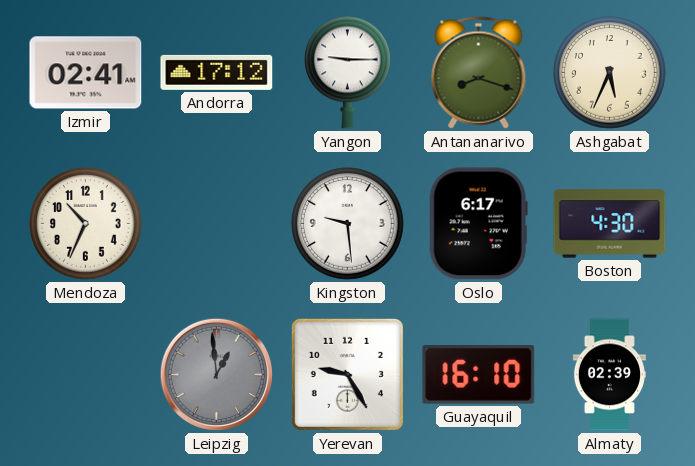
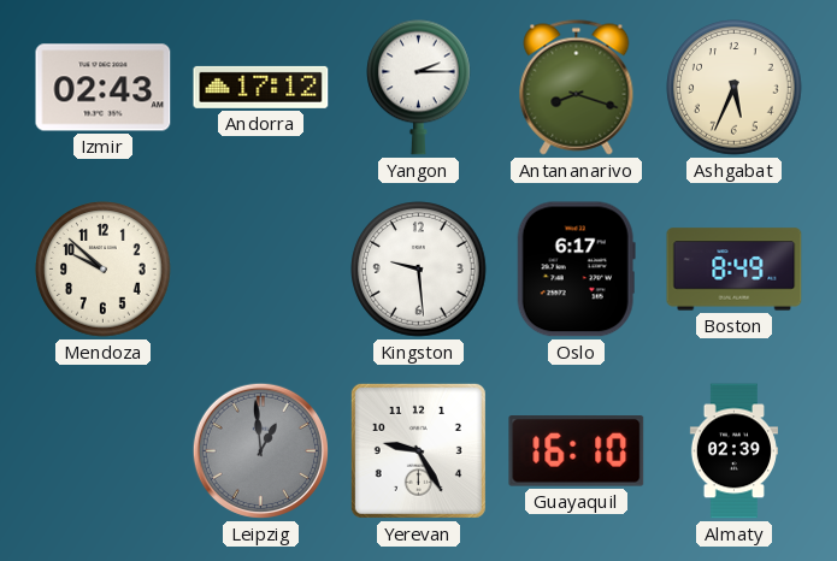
Izmir: 02:41 -> 02:43
Yangon: 9:15 -> 2:15
Mendoza: 10:34 -> 9:52
Boston: 4:30 -> 8:49
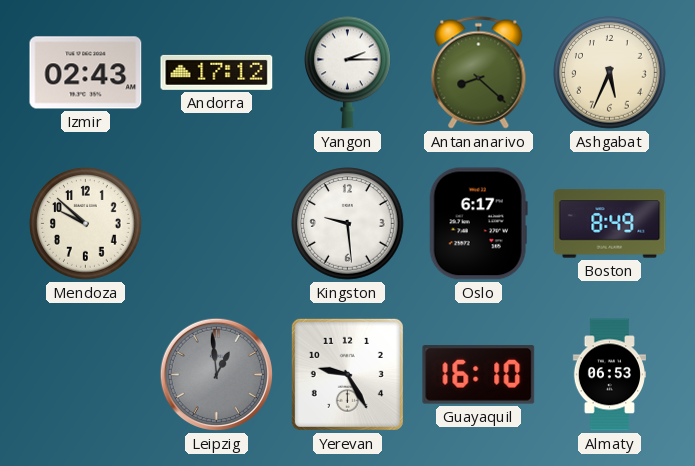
Antananarivo: 8:18 -> 8:22
Almaty: 02:39 -> 06:53
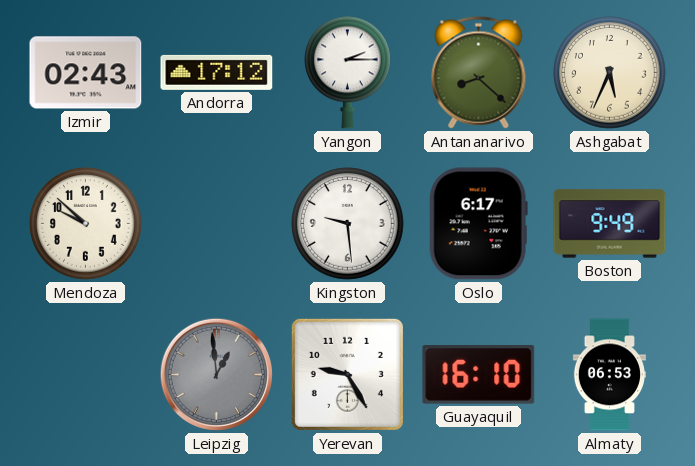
Boston: 8:49 -> 9:49
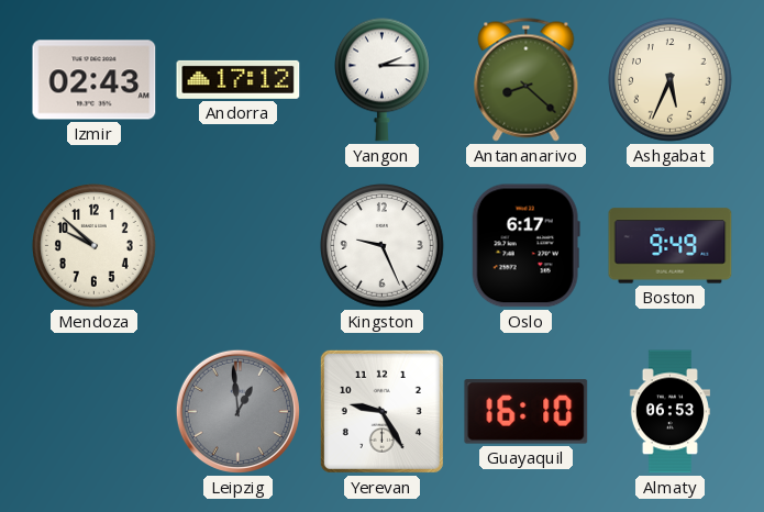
Kingston: 9:29 -> 9:26
